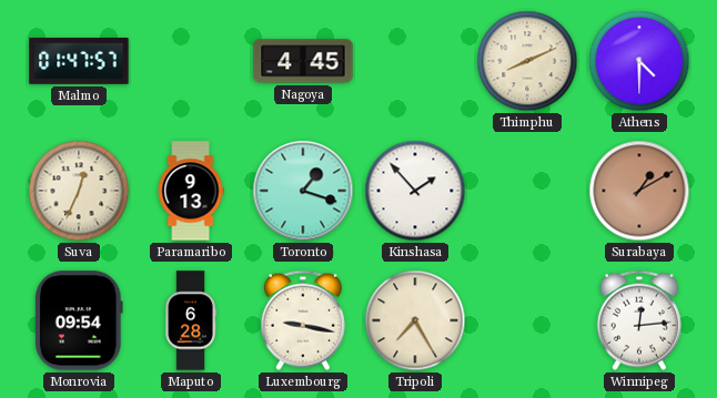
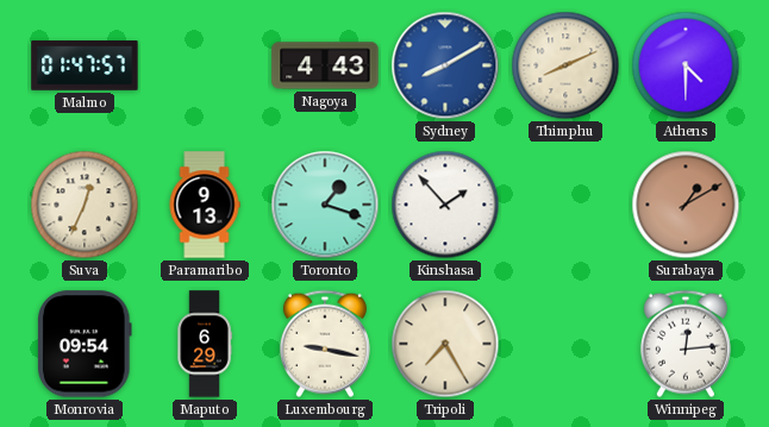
Nagoya: 4:45 -> 4:43
Sydney: none -> 8:10
Maputo: 6:28 -> 6:29
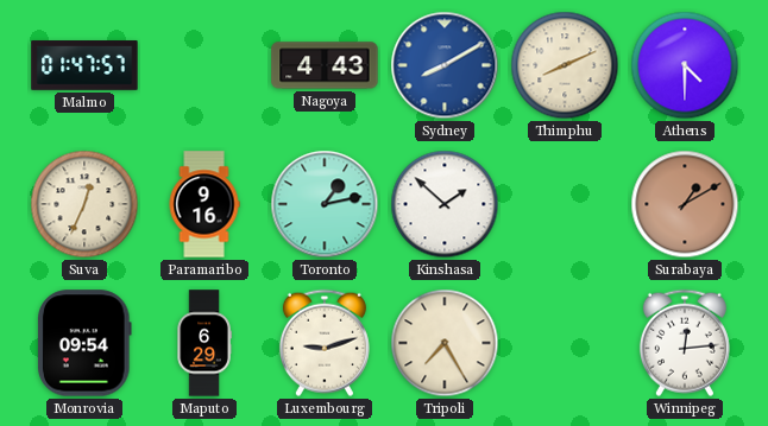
Paramaribo: 9:13 -> 9:16
Toronto: 1:18 -> 1:13
Kinshasa: 1:53 -> 1:52
Luxembourg: 9:17 -> 9:12
